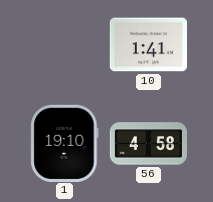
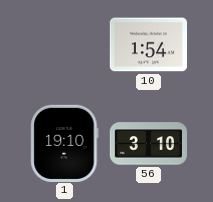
10: 1:41 -> 1:54
56: 4:58 -> 3:10
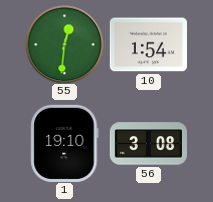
55: none -> 12:31
56: 3:10 -> 3:08
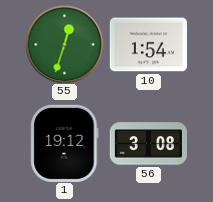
55: 12:31 -> 12:33
1: 19:10 -> 19:12
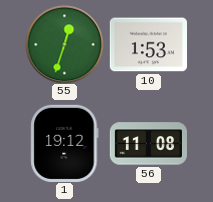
10: 1:54 -> 1:53
56: 3:08 -> 11:08
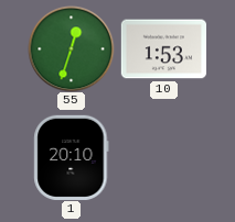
1: 19:12 -> 20:10
56: 11:08 -> none
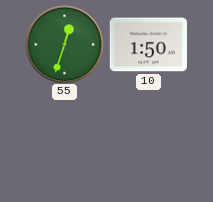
10: 1:53 -> 1:50
1: 20:10 -> none
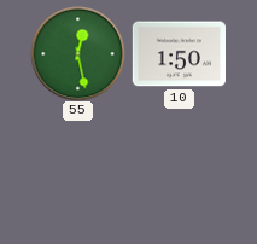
55: 12:33 -> 12:28
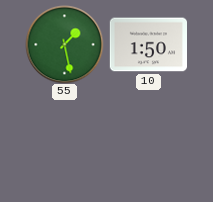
55: 12:28 -> 1:28
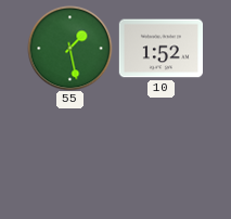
10: 1:50 -> 1:52
